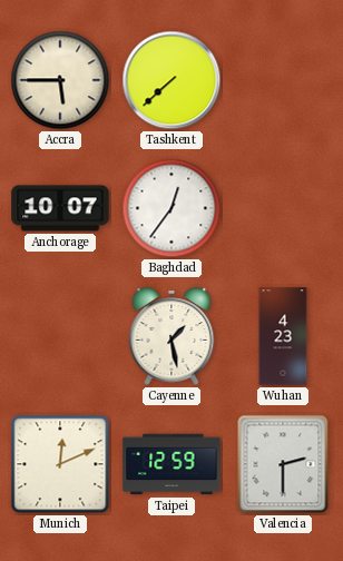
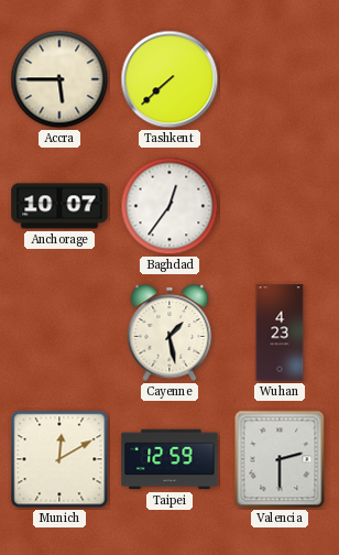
Munich: 12:11 -> 12:10
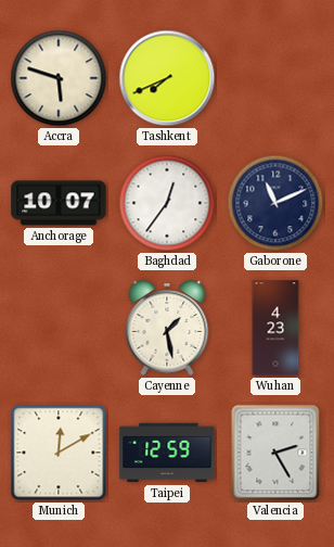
Accra: 5:45 -> 5:48
Tashkent: 7:38 -> 7:41
Gaborone: none -> 11:11
Valencia: 2:30 -> 2:25
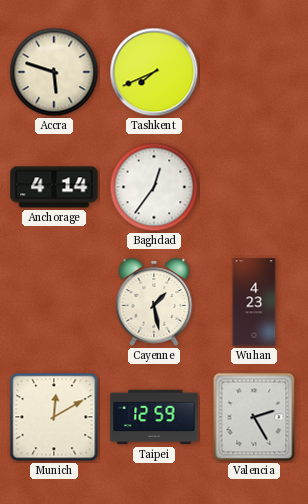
Anchorage: 10:07 -> 4:14
Gaborone: 11:11 -> none
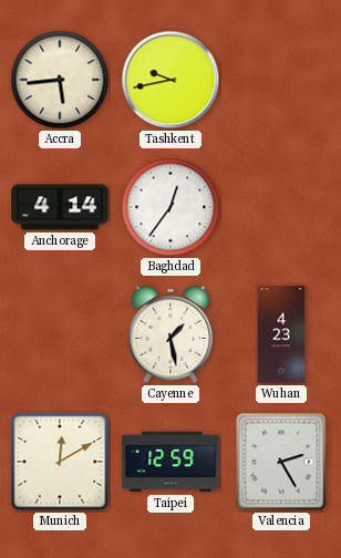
Accra: 5:48 -> 5:44
Tashkent: 7:41 -> 9:43
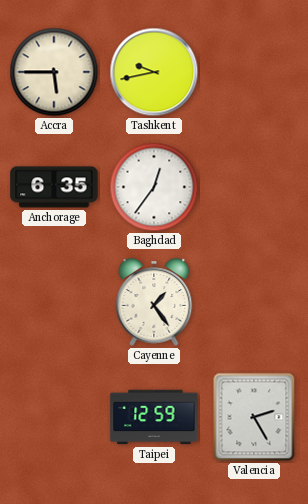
Accra: 5:44 -> 5:45
Anchorage: 4:14 -> 6:35
Cayenne: 1:28 -> 1:24
Wuhan: 4:23 -> none
Munich: 12:10 -> none
